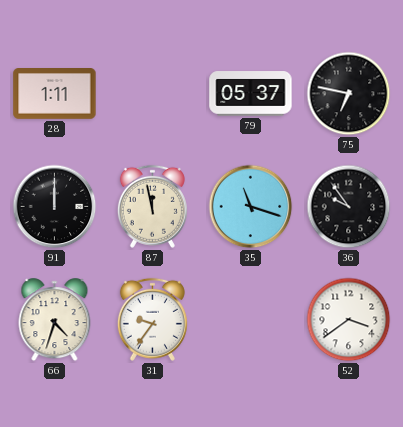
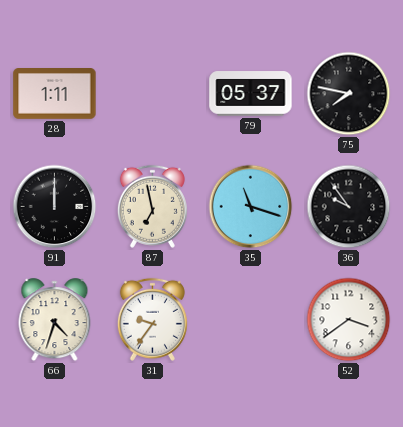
75: 6:47 -> 7:47
87: 11:58 -> 6:58
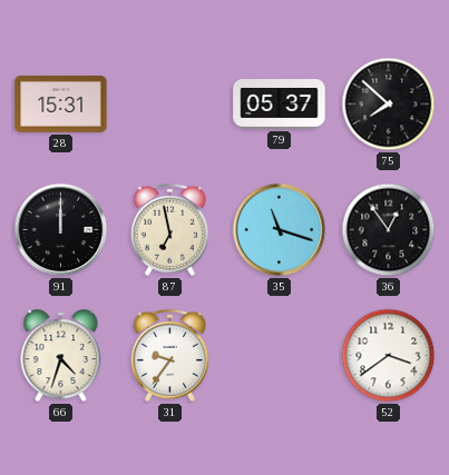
28: 1:11 -> 15:31
75: 7:47 -> 7:52
36: 9:54 -> 12:54
